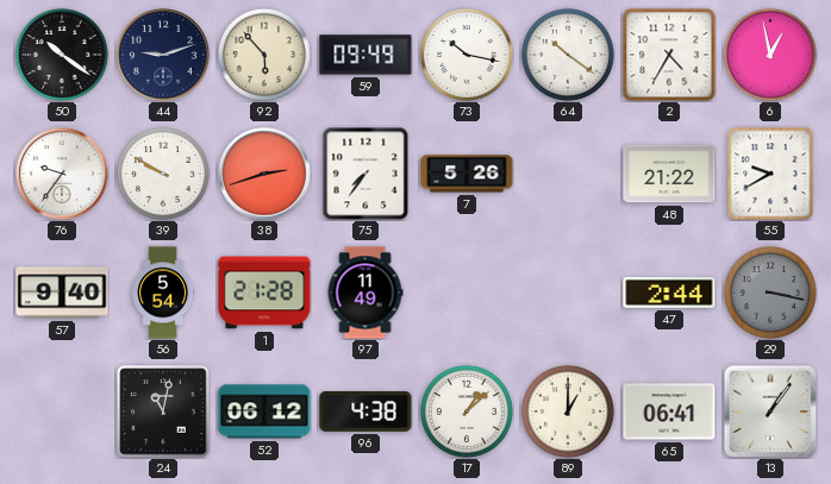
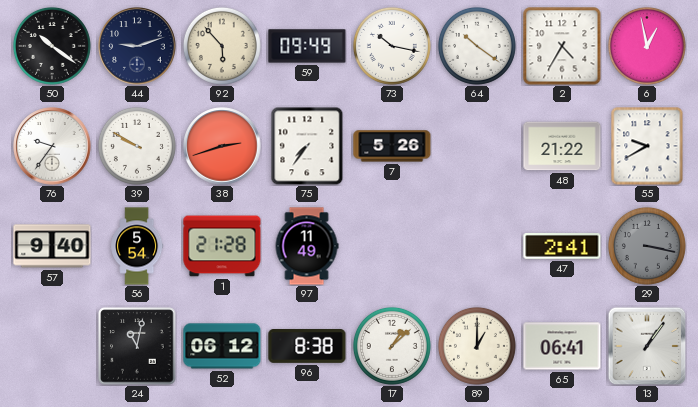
47: 2:44 -> 2:41
96: 4:38 -> 8:38
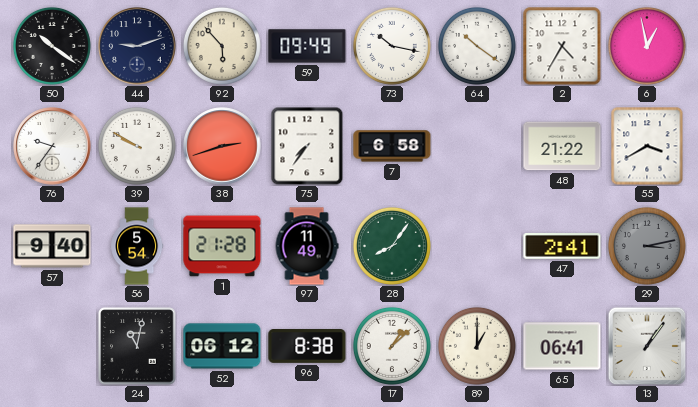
7: 5:26 -> 6:58
55: 9:40 -> 3:40
28: none -> 8:06
29: 3:17 -> 3:13
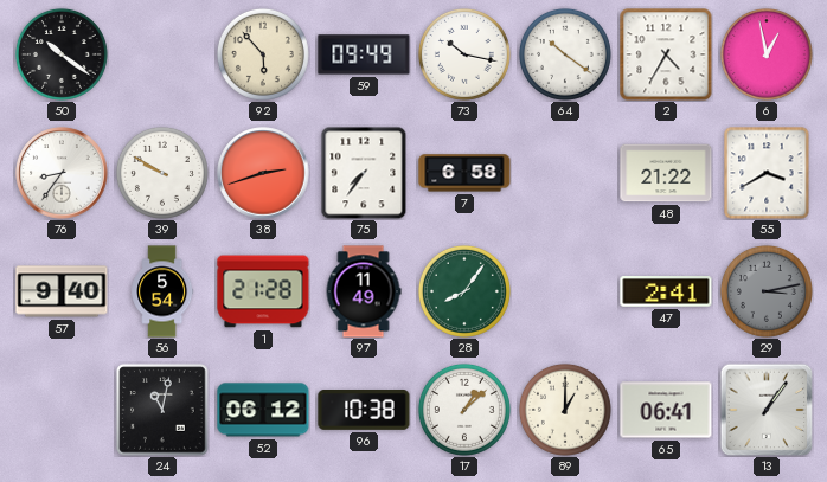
44: 9:12 -> none
76: 9:36 -> 8:36
96: 8:38 -> 10:38
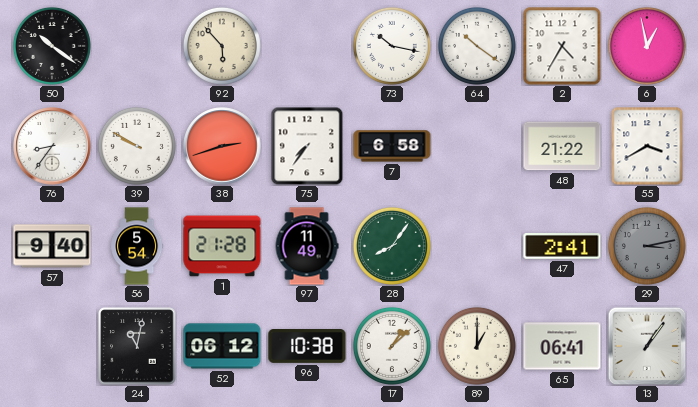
59: 09:49 -> none
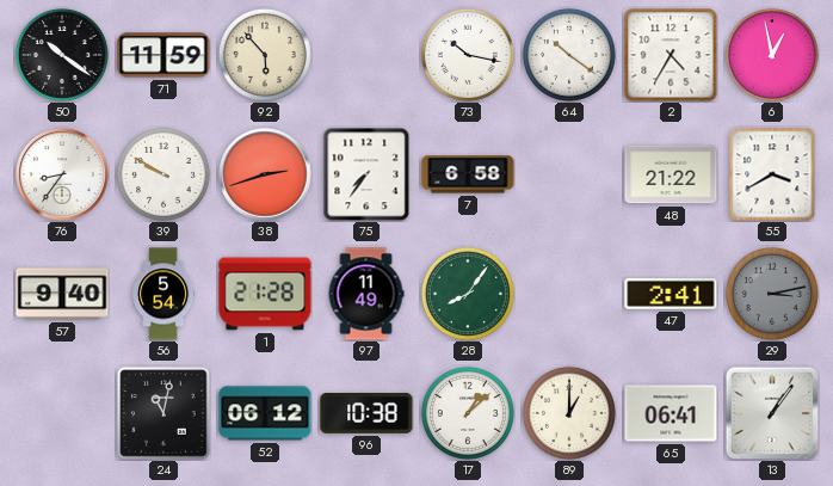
71: none -> 11:59
